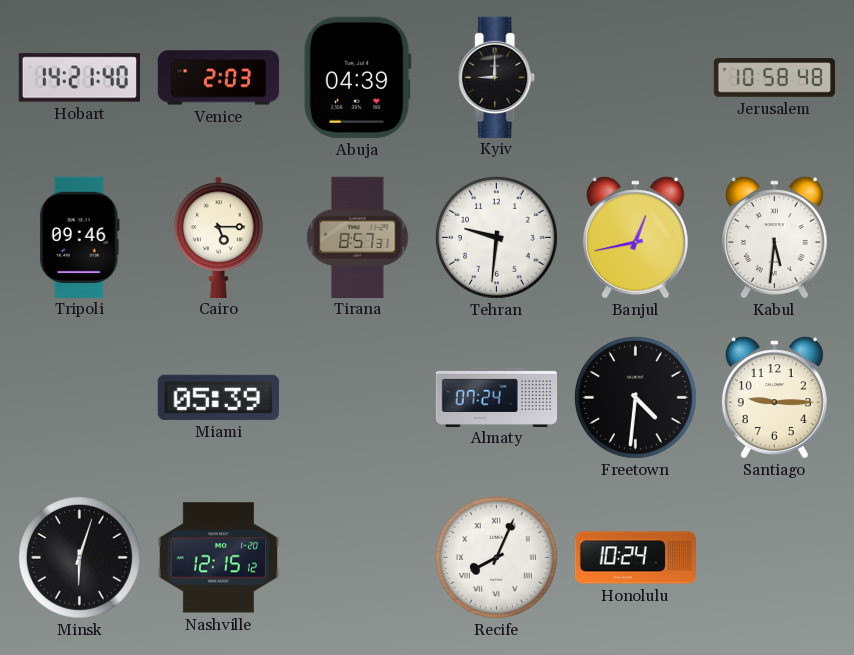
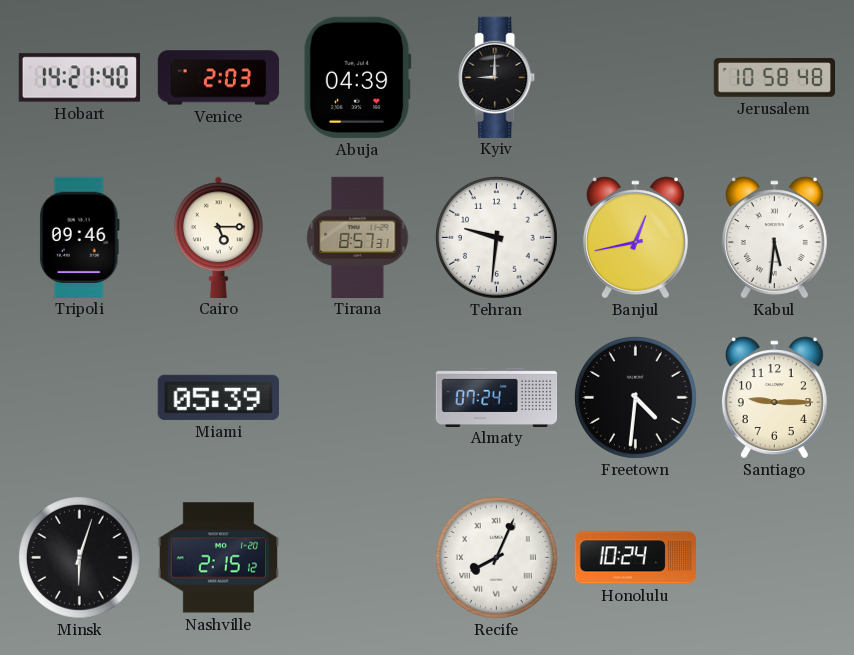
Nashville: 12:15 -> 2:15
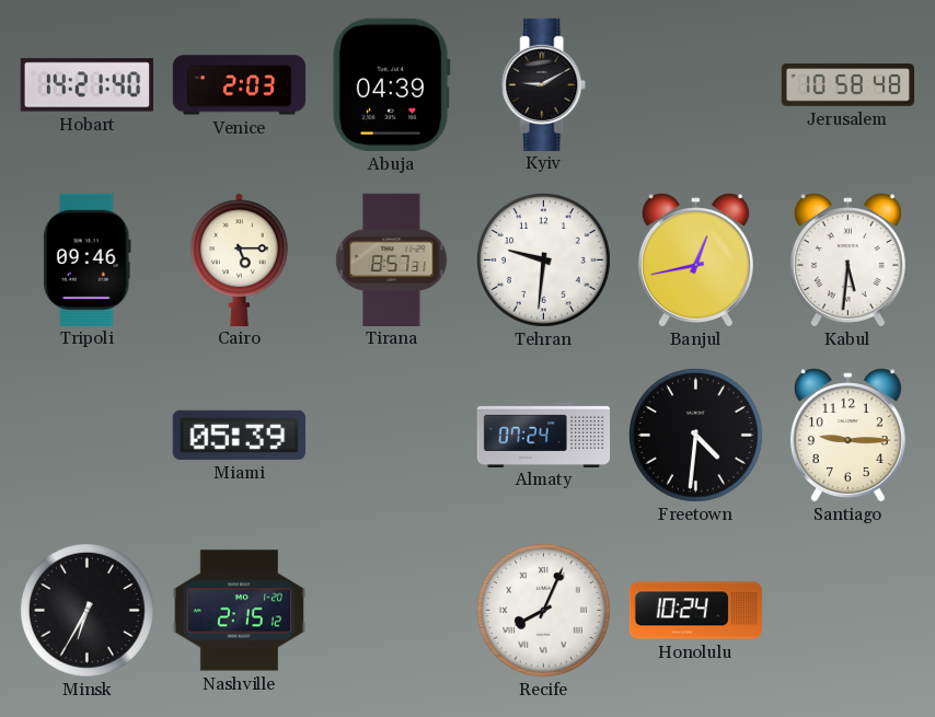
Kyiv: 9:00 -> 9:10
Minsk: 6:03 -> 6:35
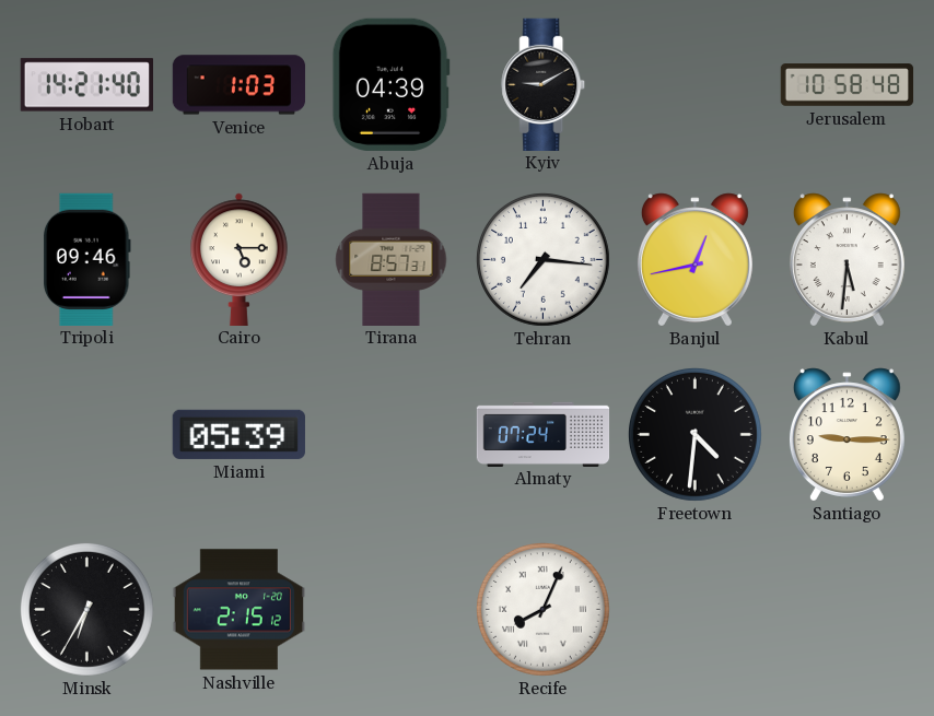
Venice: 2:03 -> 1:03
Tehran: 9:31 -> 7:16
Honolulu: 10:24 -> none
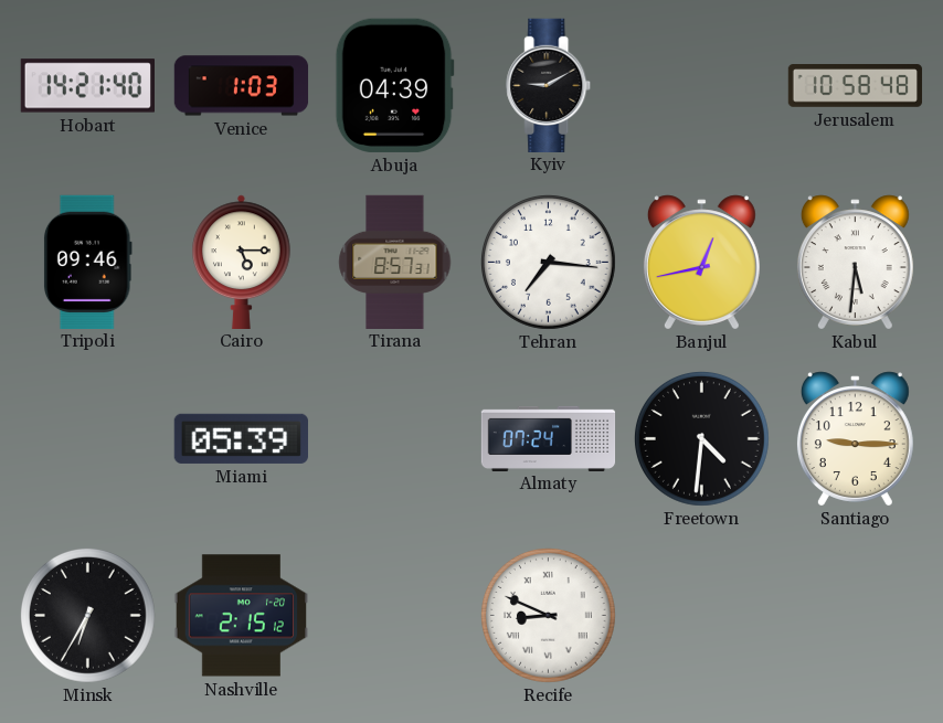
Recife: 8:04 -> 8:49
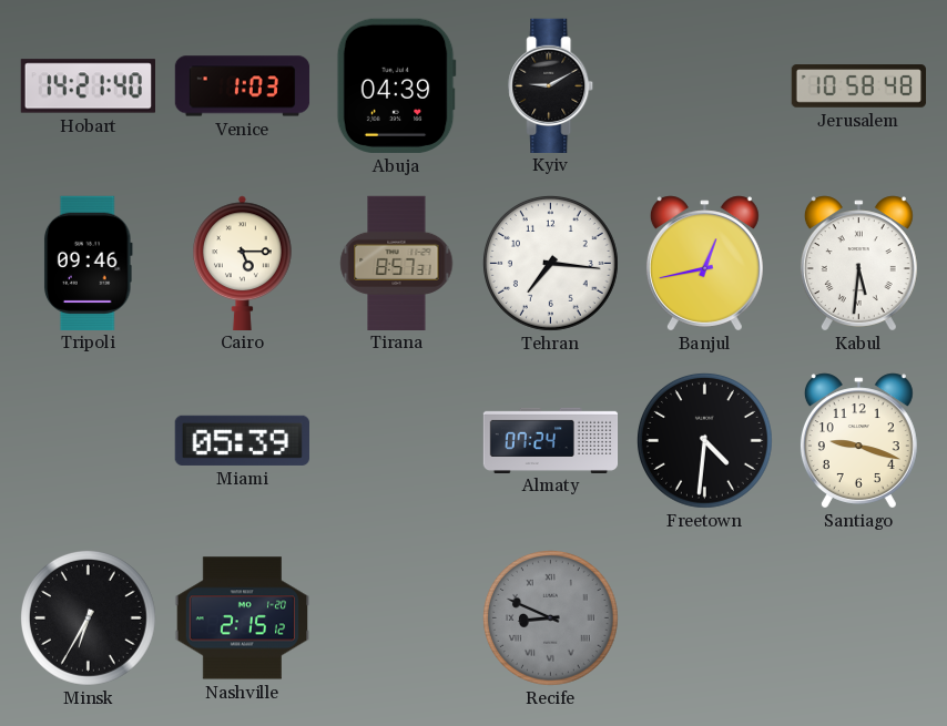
Santiago: 9:15 -> 9:18
Recife dial: white -> grey
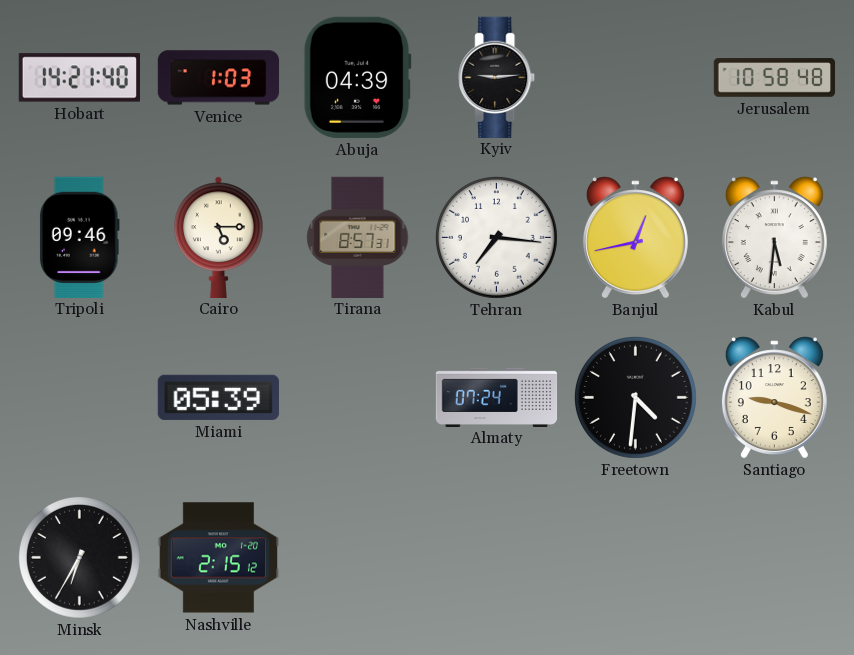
Kyiv: 9:10 -> 9:14
Recife: 8:49 -> none
